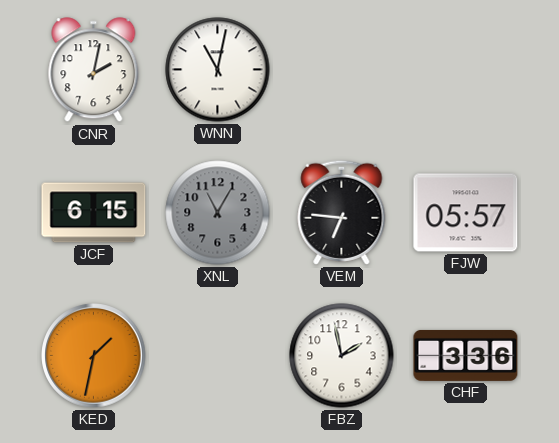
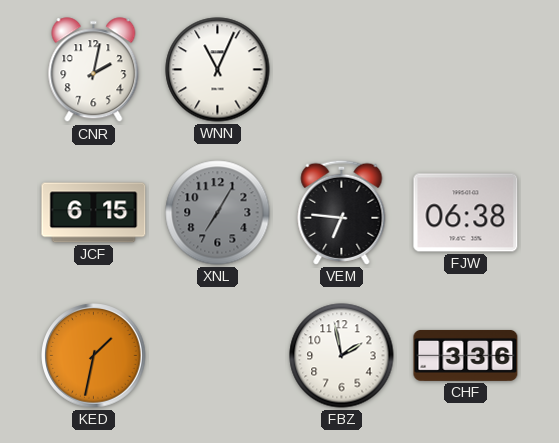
WNN: 11:02 -> 11:04
XNL: 11:05 -> 7:05
FJW: 05:57 -> 06:38
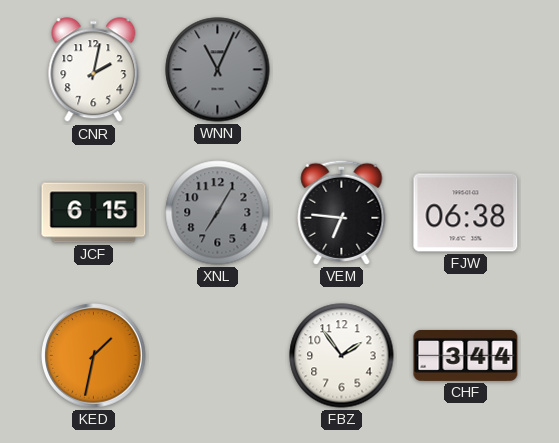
WNN dial: white -> grey
FBZ: 1:58 -> 1:54
CHF: 3:36 -> 3:44
